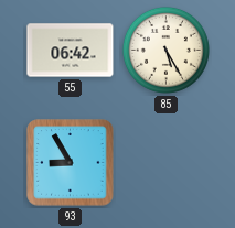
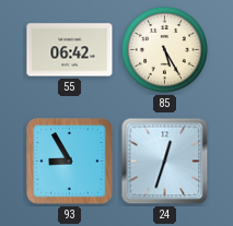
24: none -> 12:33
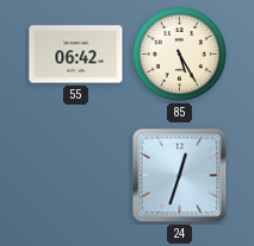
93: 8:55 -> none
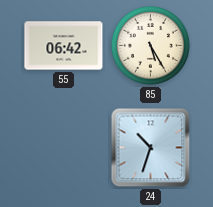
24: 12:33 -> 10:33
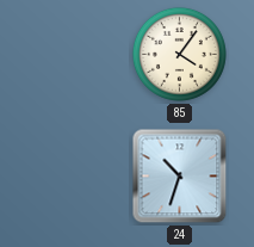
55: 06:42 -> none
85: 5:25 -> 4:06
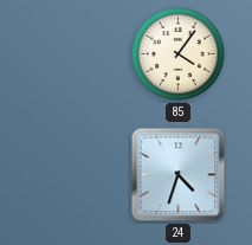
24: 10:33 -> 4:33
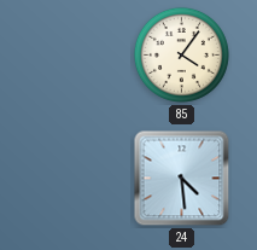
24: 4:33 -> 4:29
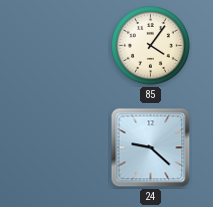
24: 4:29 -> 9:22
